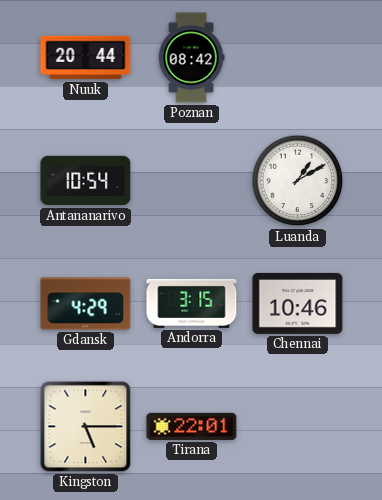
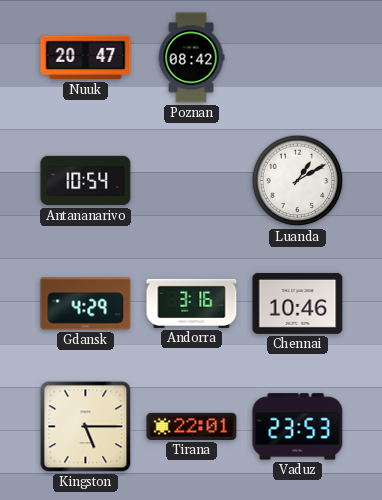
Nuuk: 20:44 -> 20:47
Andorra: 3:15 -> 3:16
Vaduz: none -> 23:53
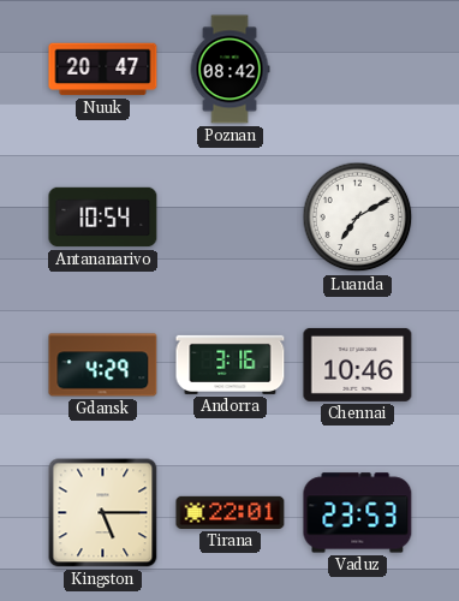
Luanda: 1:10 -> 7:10
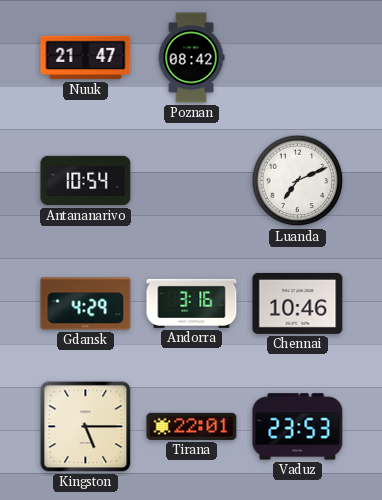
Nuuk: 20:47 -> 21:47
Luanda: 7:10 -> 7:11
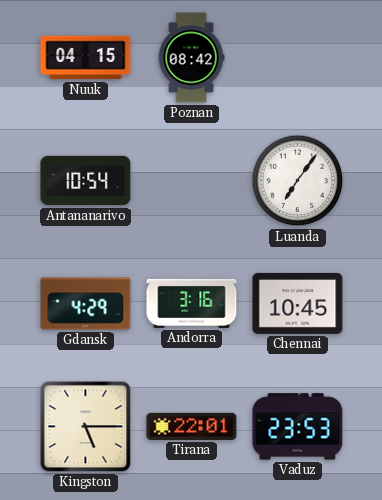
Nuuk: 21:47 -> 04:15
Luanda: 7:11 -> 7:06
Chennai: 10:46 -> 10:45
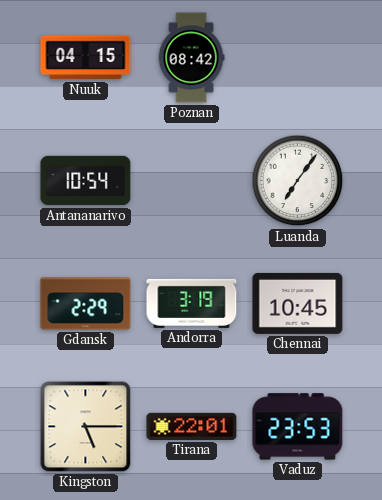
Gdansk: 4:29 -> 2:29
Andorra: 3:16 -> 3:19
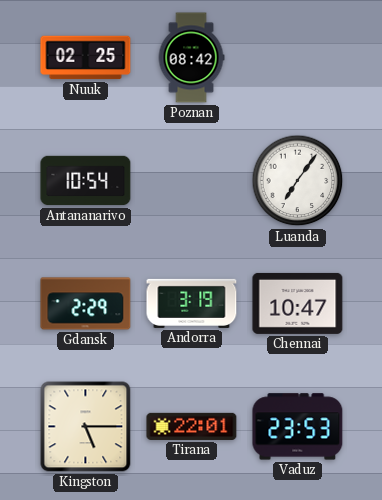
Nuuk: 04:15 -> 02:25
Chennai: 10:45 -> 10:47
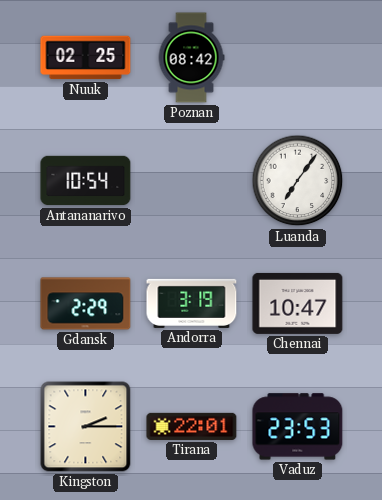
Kingston: 5:15 -> 2:15
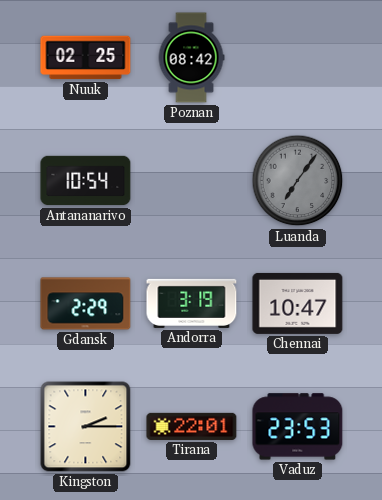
Luanda dial: white -> grey
